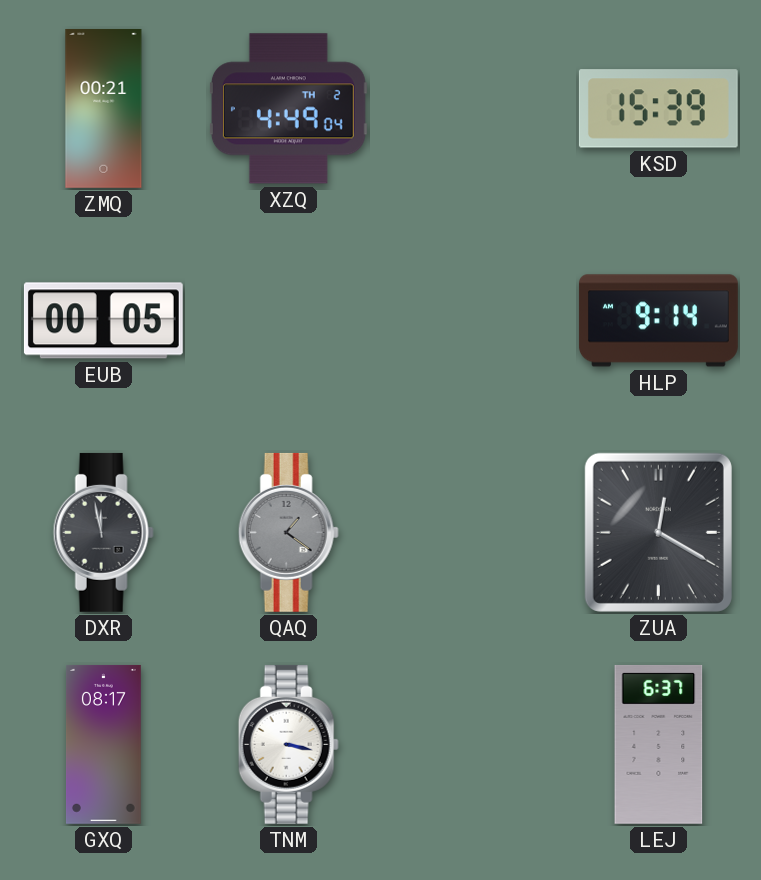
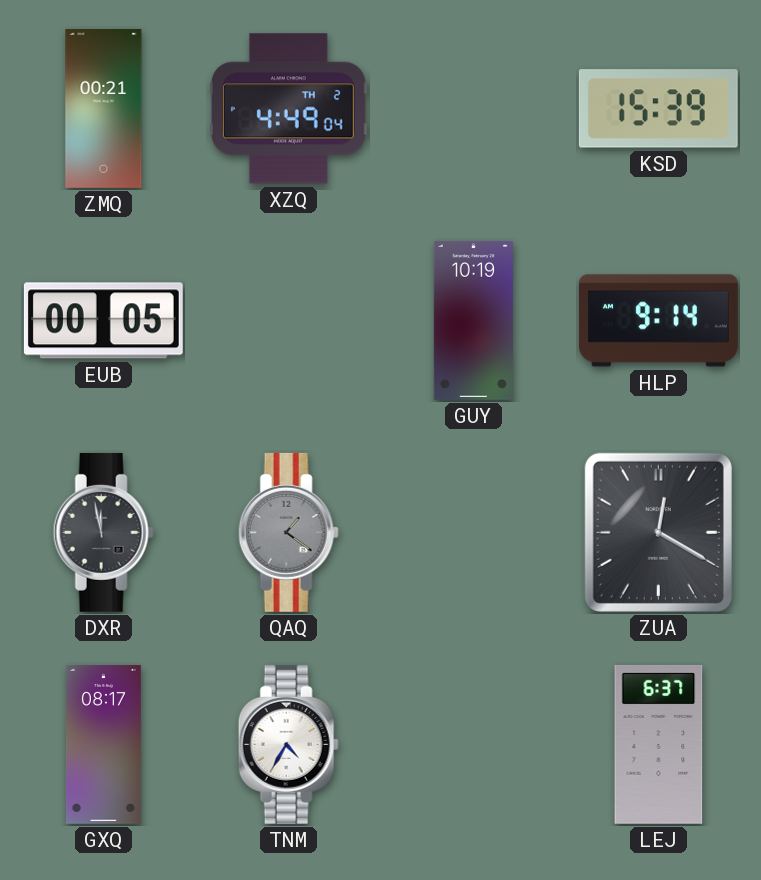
GUY: none -> 10:19
TNM: 3:17 -> 4:35
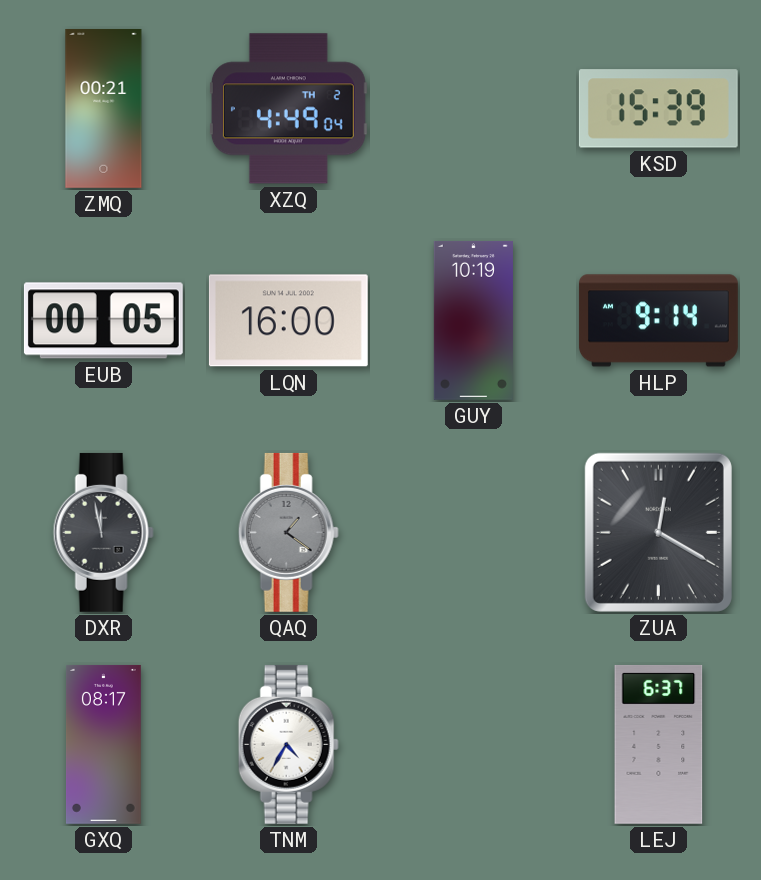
LQN: none -> 16:00
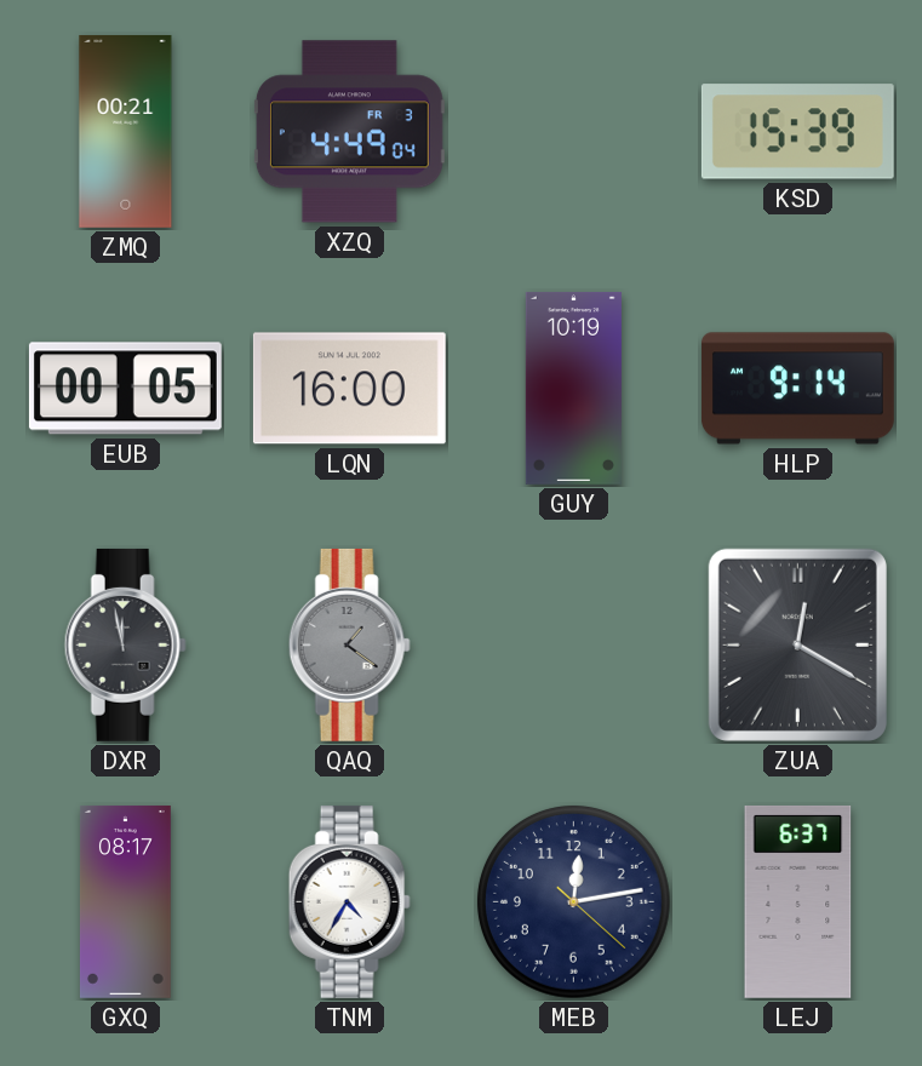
XZQ date: TH 2 -> FR 3
MEB: none -> 12:13
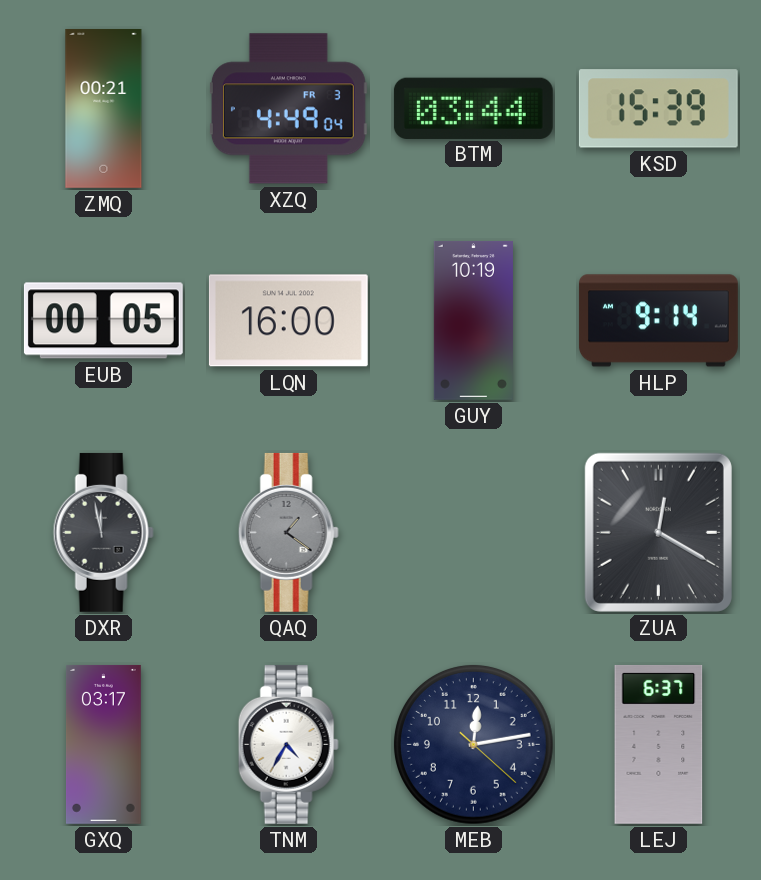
BTM: none -> 03:44
GXQ: 08:17 -> 03:17
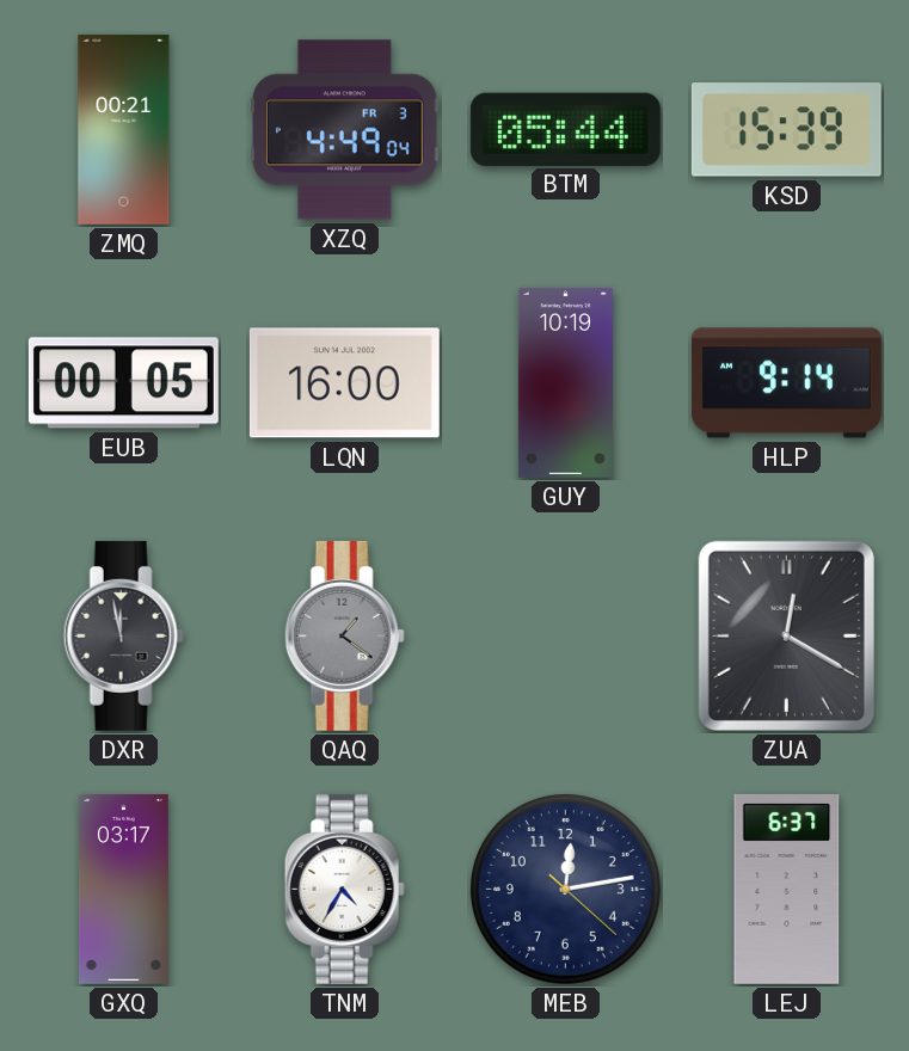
BTM: 03:44 -> 05:44
